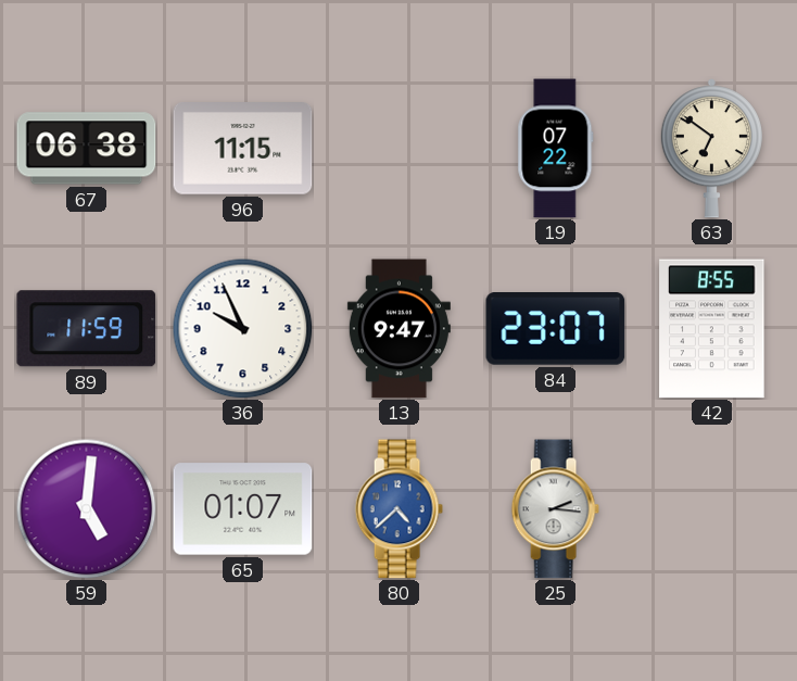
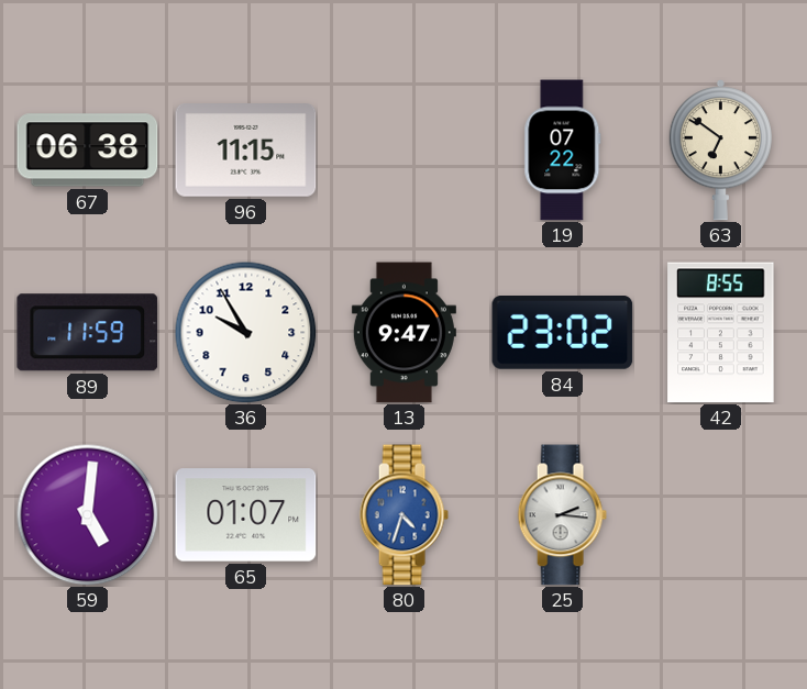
36: 9:56 -> 9:55
84: 23:07 -> 23:02
80: 4:38 -> 4:33
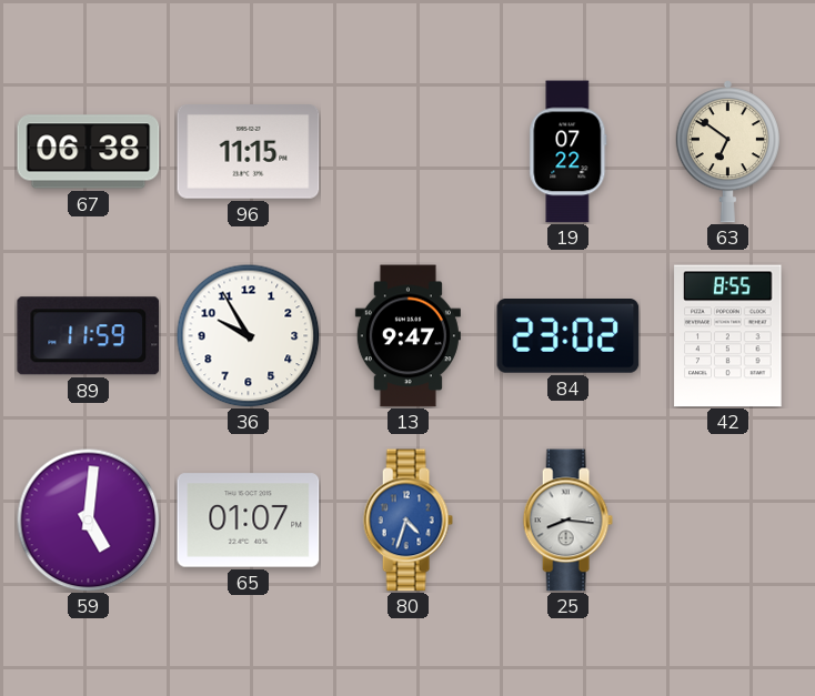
25: 2:16 -> 8:16
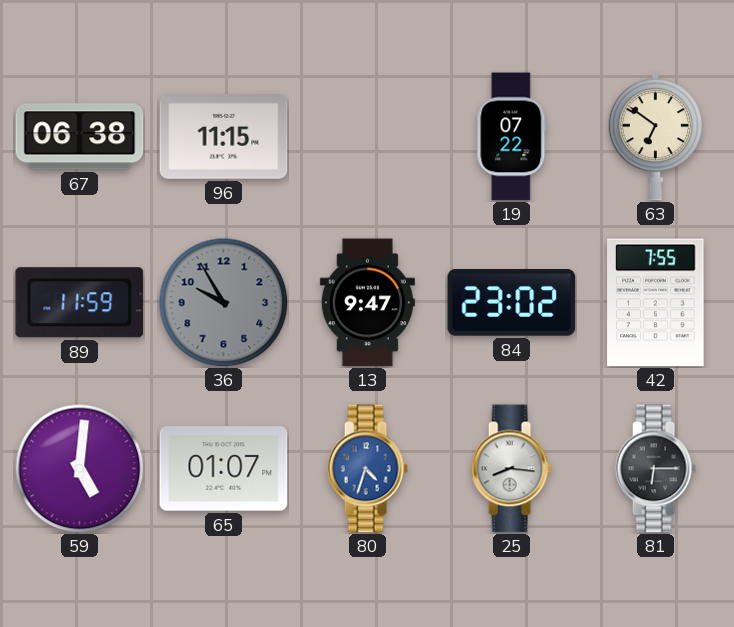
36 dial: white -> grey
42: 8:55 -> 7:55
81: none -> 6:15
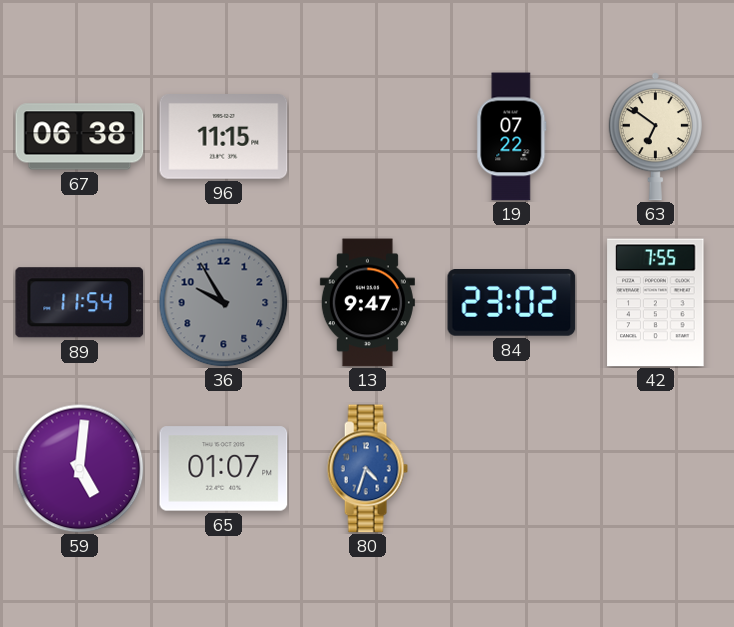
89: 11:59 -> 11:54
25: 8:16 -> none
81: 6:15 -> none
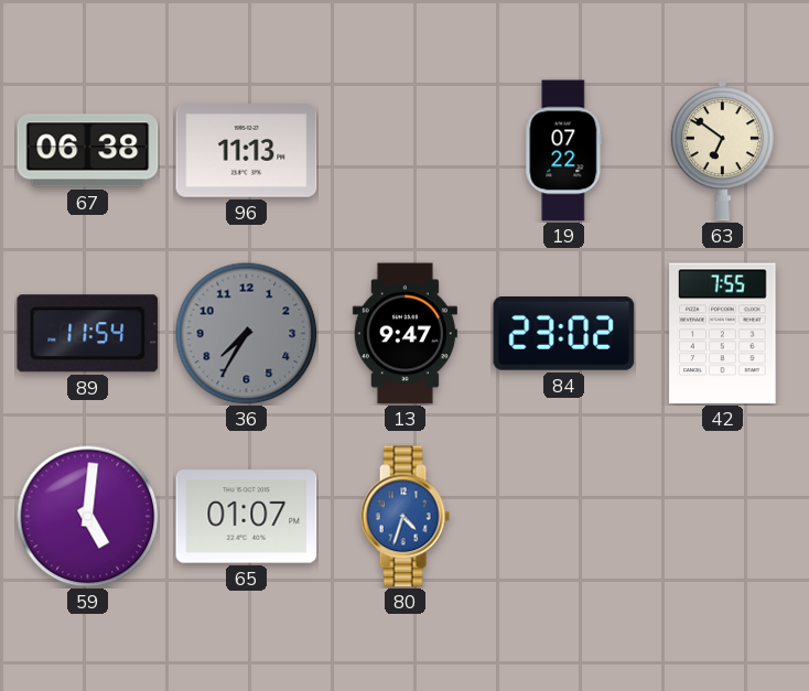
96: 11:15 -> 11:13
36: 9:55 -> 7:35
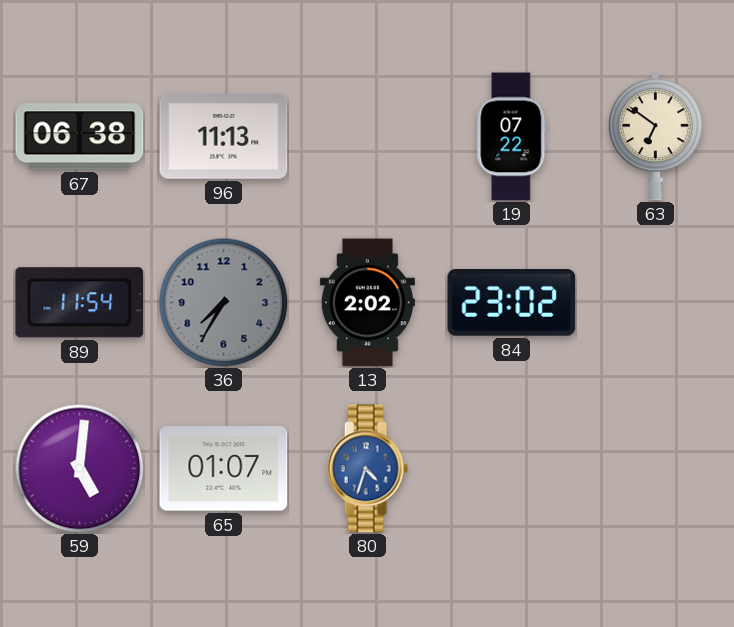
13: 9:47 -> 2:02
42: 7:55 -> none
